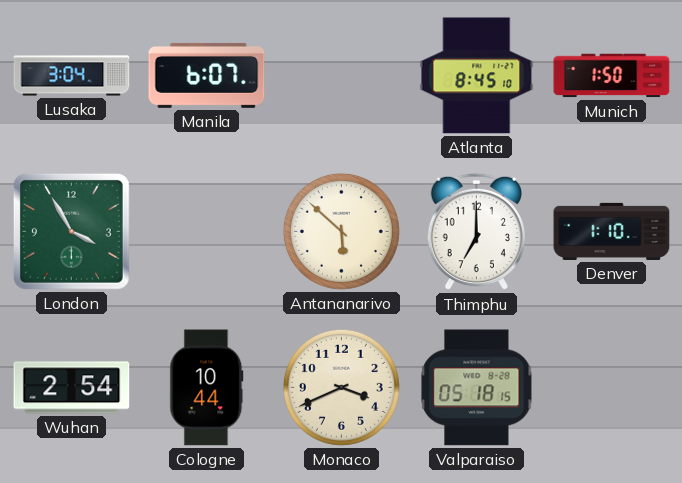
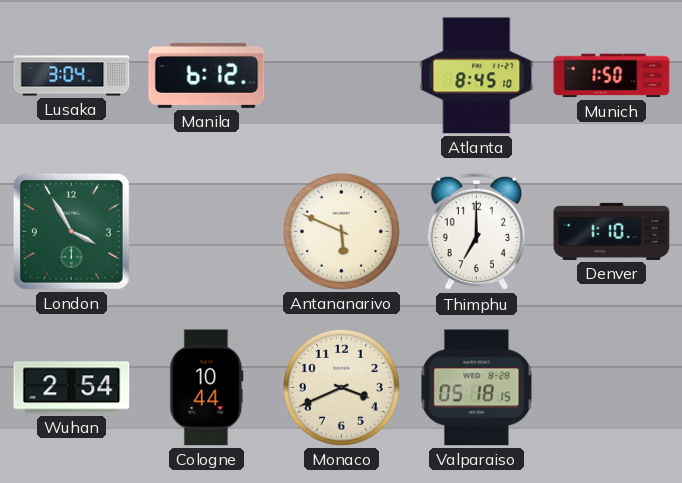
Manila: 6:07 -> 6:12
Antananarivo: 5:52 -> 5:49
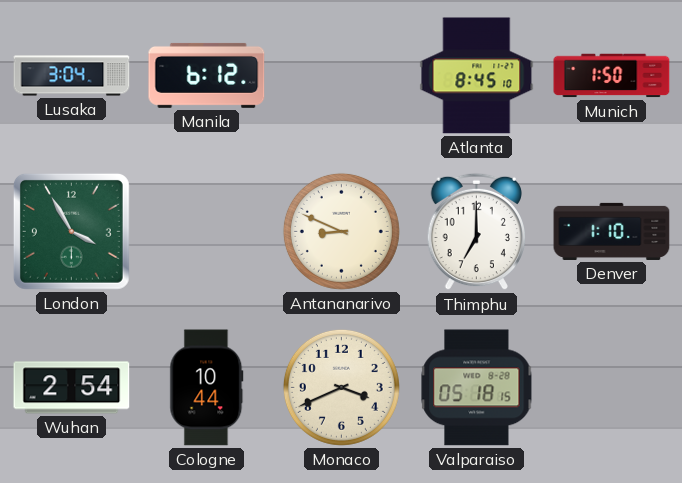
Antananarivo: 5:49 -> 8:49
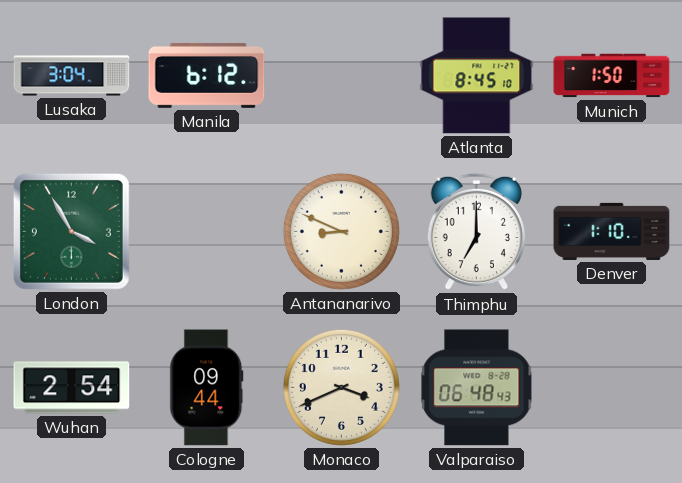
Cologne: 10:44 -> 09:44
Valparaiso: 05:18 -> 06:48
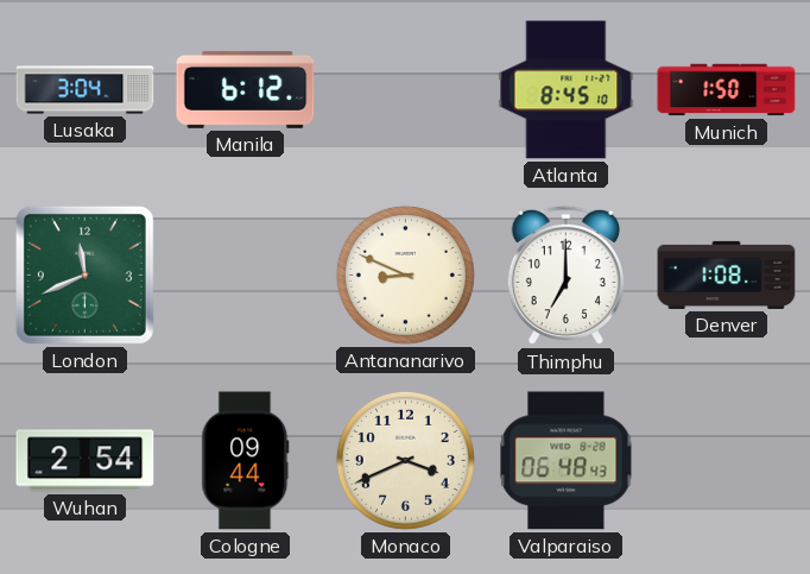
London: 3:55 -> 11:41
Denver: 1:10 -> 1:08
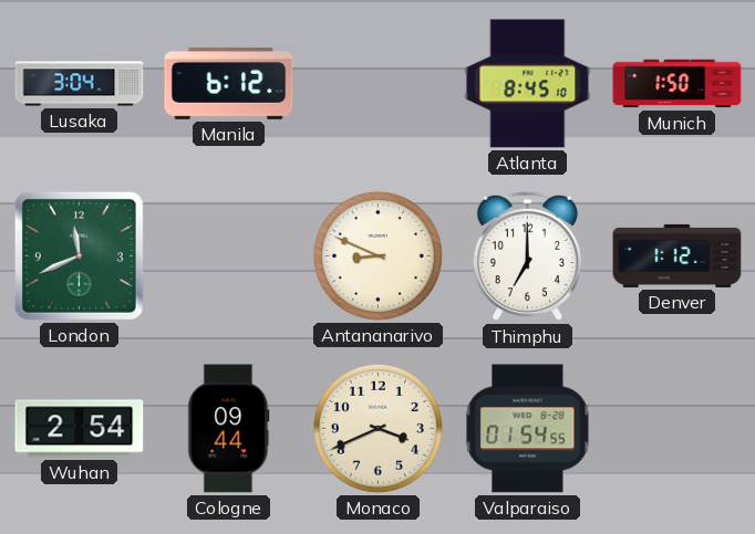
Denver: 1:08 -> 1:12
Valparaiso: 06:48 -> 01:54
